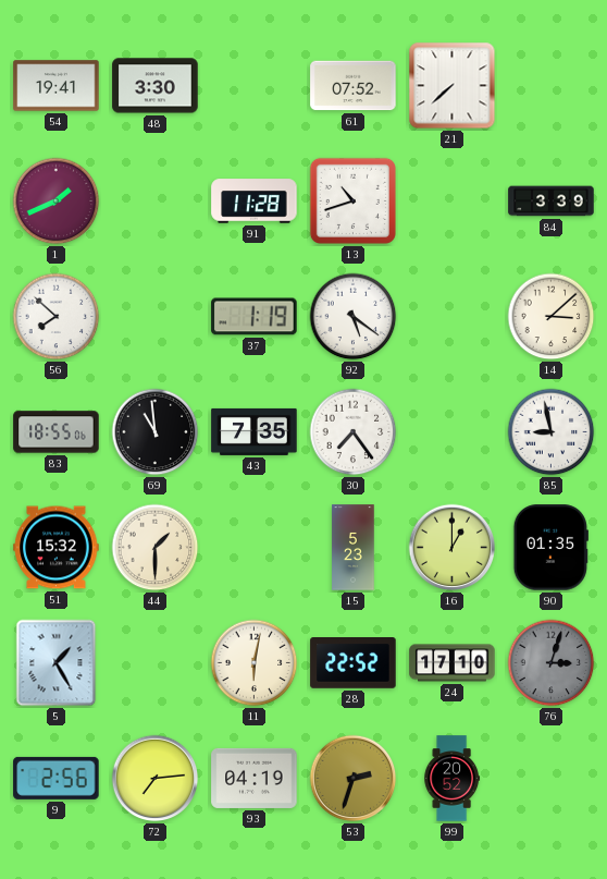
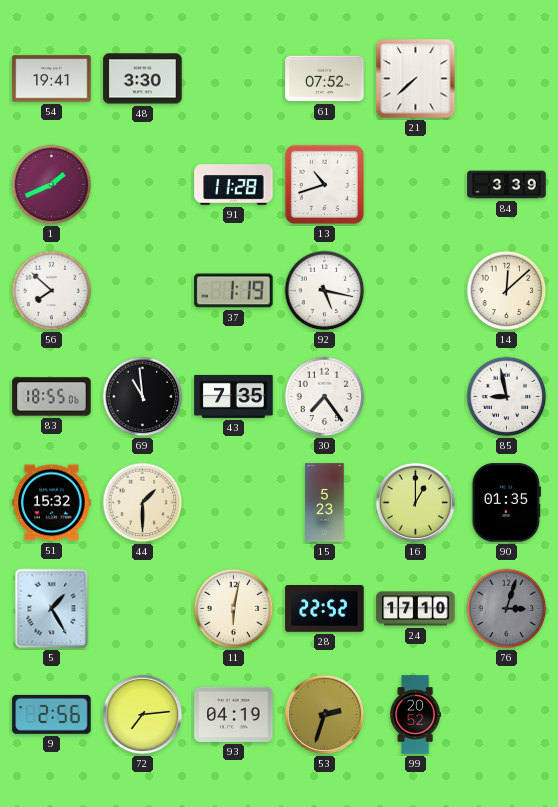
92: 5:21 -> 5:17
14: 3:08 -> 12:08
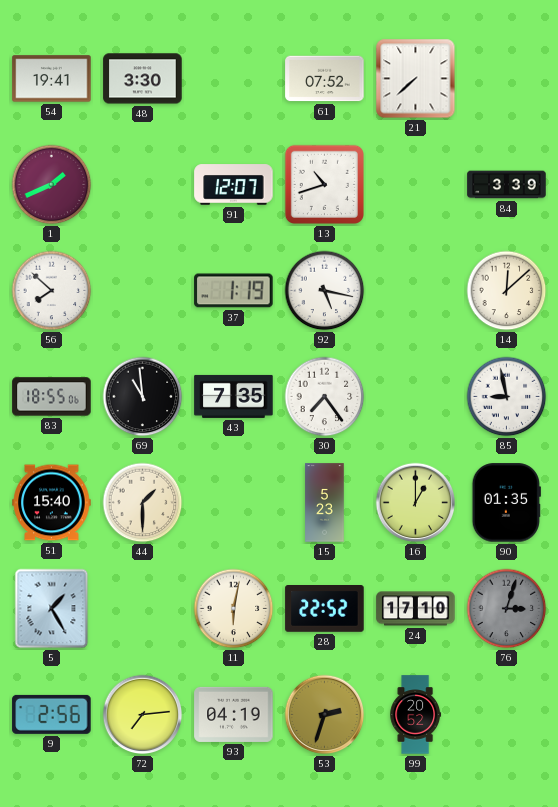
91: 11:28 -> 12:07
51: 15:32 -> 15:40
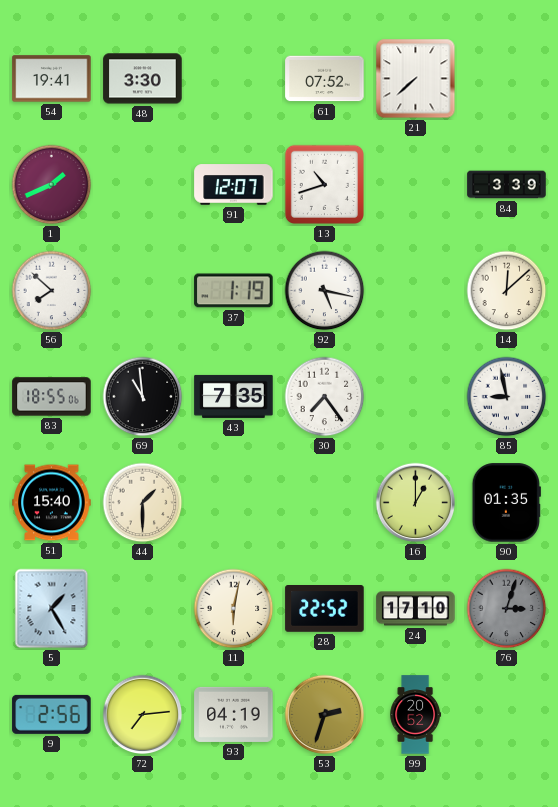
15: 5:23 -> none
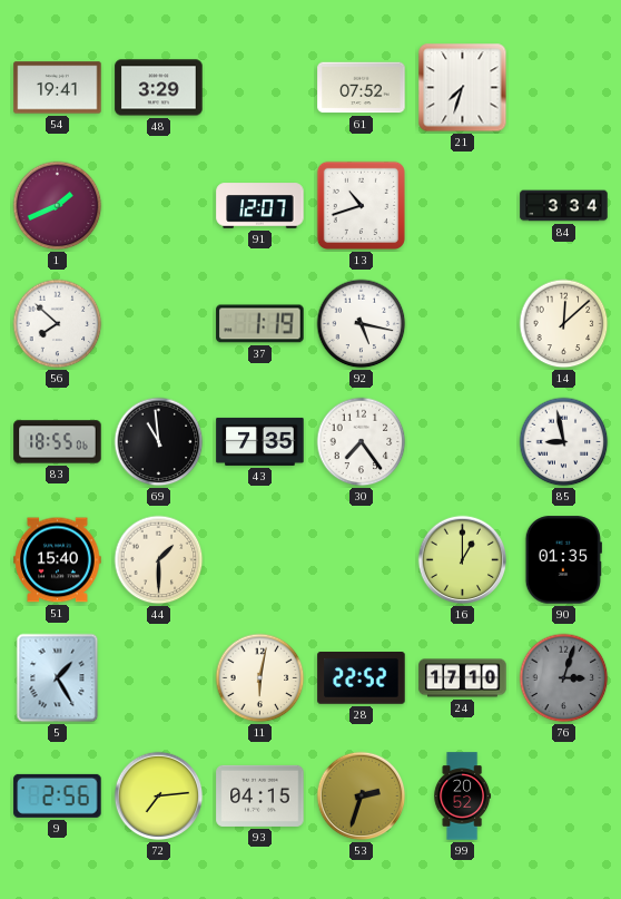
48: 3:30 -> 3:29
21: 7:38 -> 7:33
84: 3:39 -> 3:34
93: 04:19 -> 04:15
